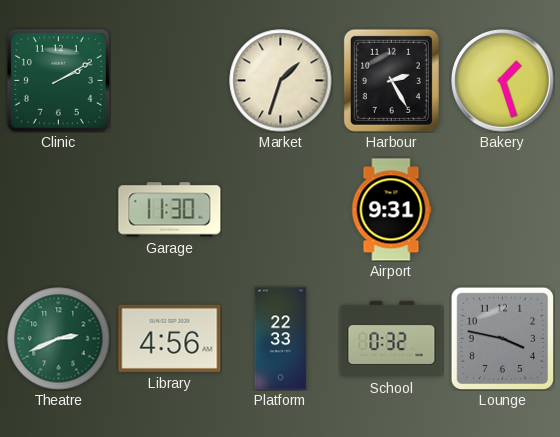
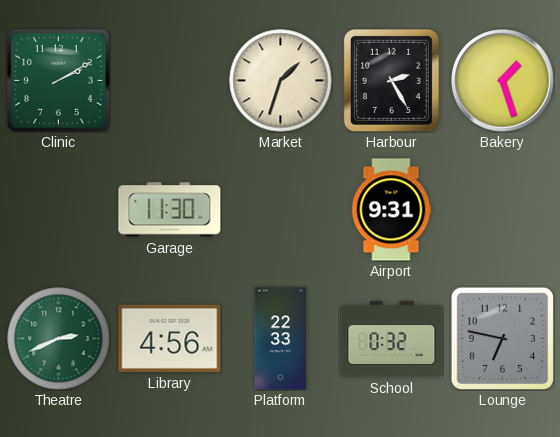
Lounge: 3:47 -> 6:47
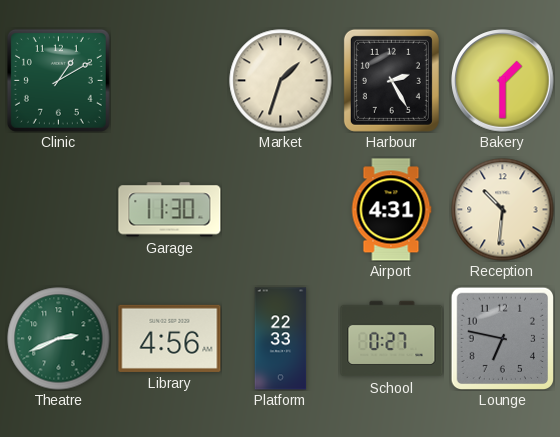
Clinic: 2:10 -> 1:10
Bakery: 1:27 -> 1:30
Airport: 9:31 -> 4:31
Reception: none -> 10:31
School: 0:32 -> 0:27
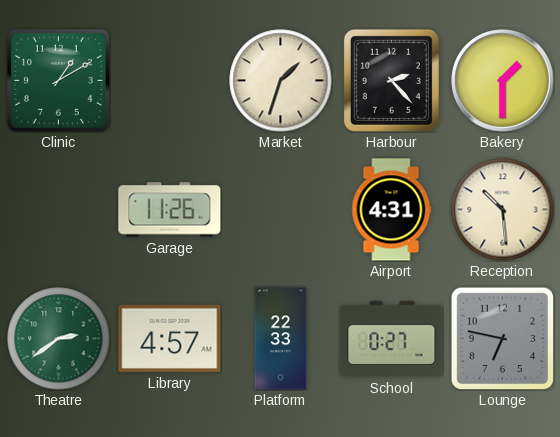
Harbour: 2:25 -> 2:23
Garage: 11:30 -> 11:26
Reception: 10:31 -> 10:29
Theatre: 2:41 -> 2:39
Library: 4:56 -> 4:57
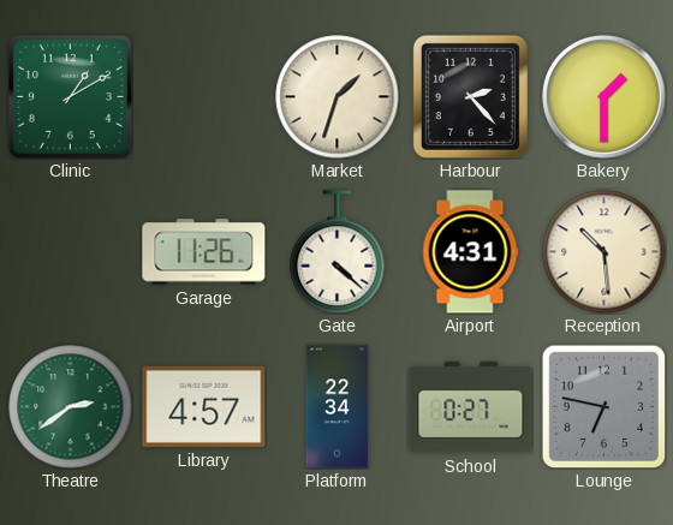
Gate: none -> 4:22
Platform: 22:33 -> 22:34
